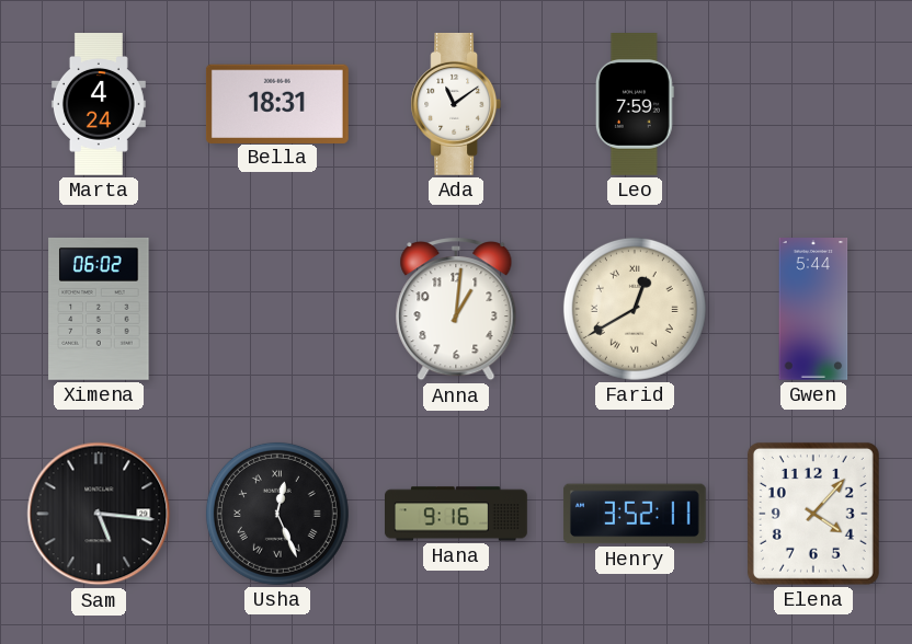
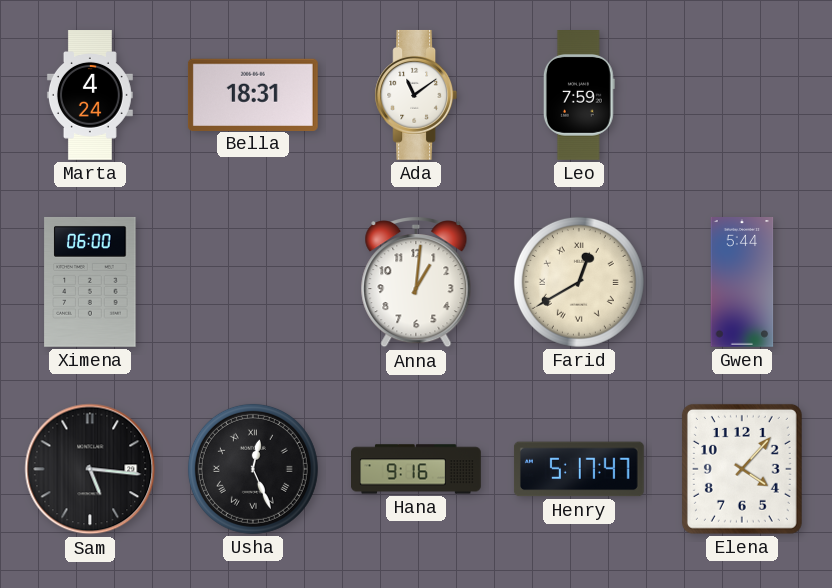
Ximena: 06:02 -> 06:00
Henry: 3:52 -> 5:17
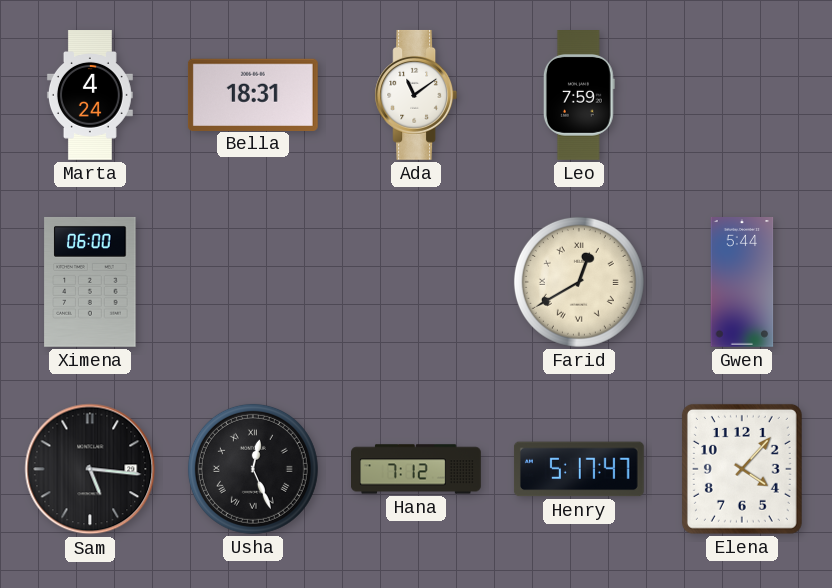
Anna: 1:01 -> none
Hana: 9:16 -> 7:12
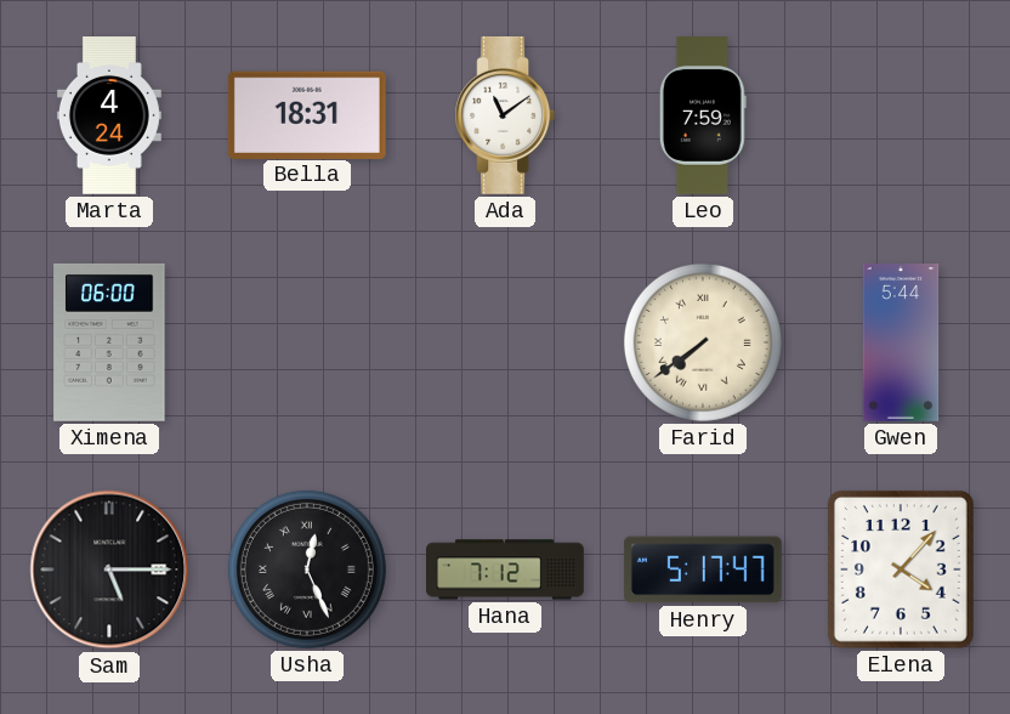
Farid: 12:40 -> 7:39
Sam: 5:16 -> 5:15
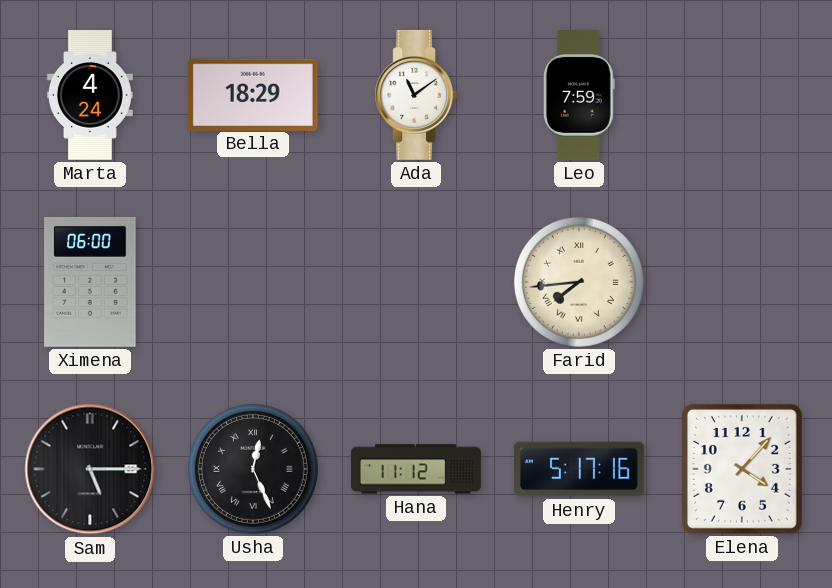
Bella: 18:31 -> 18:29
Farid: 7:39 -> 7:44
Gwen: 5:44 -> none
Hana: 7:12 -> 11:12
Henry: 5:17:47 -> 5:17:16
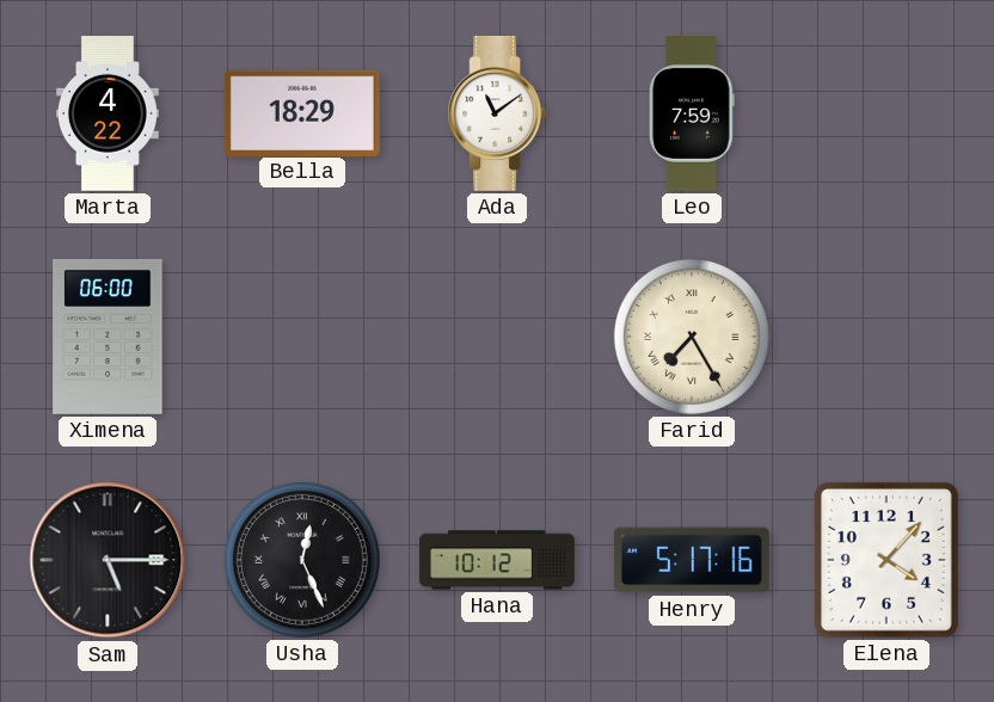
Marta: 4:24 -> 4:22
Farid: 7:44 -> 7:25
Hana: 11:12 -> 10:12
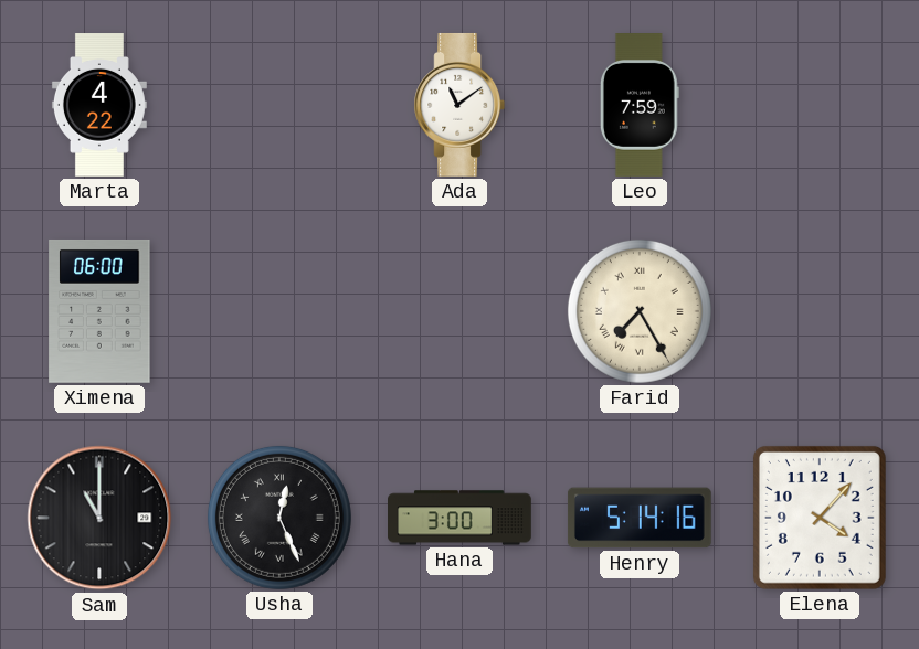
Bella: 18:29 -> none
Sam: 5:15 -> 11:00
Hana: 10:12 -> 3:00
Henry: 5:17 -> 5:14
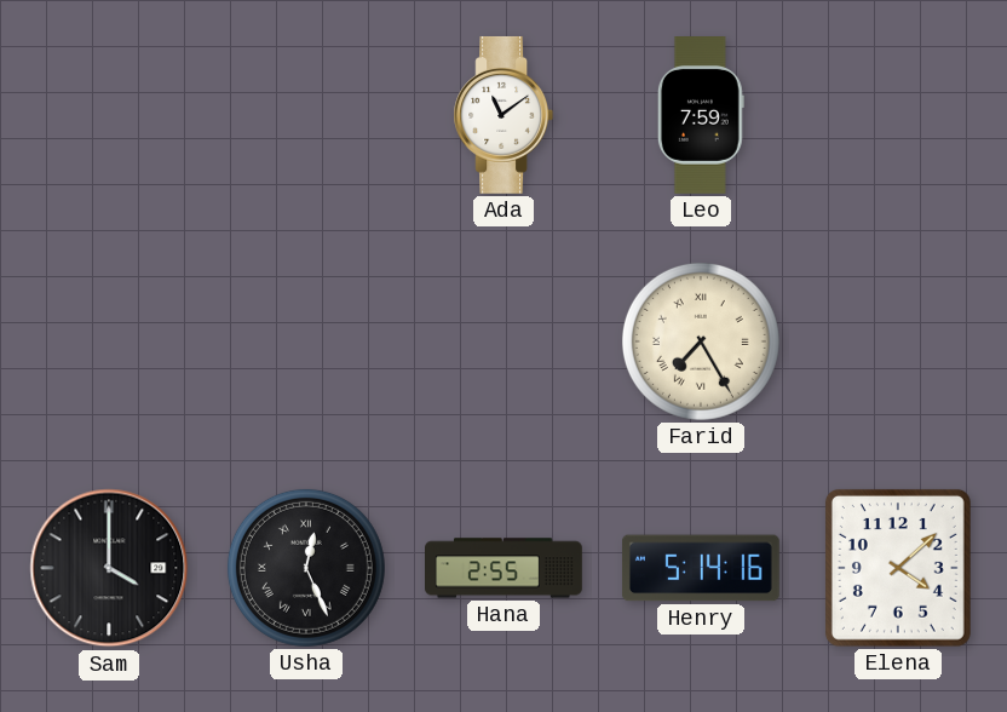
Marta: 4:22 -> none
Ximena: 06:00 -> none
Sam: 11:00 -> 4:00
Hana: 3:00 -> 2:55
Elena: 4:07 -> 4:08
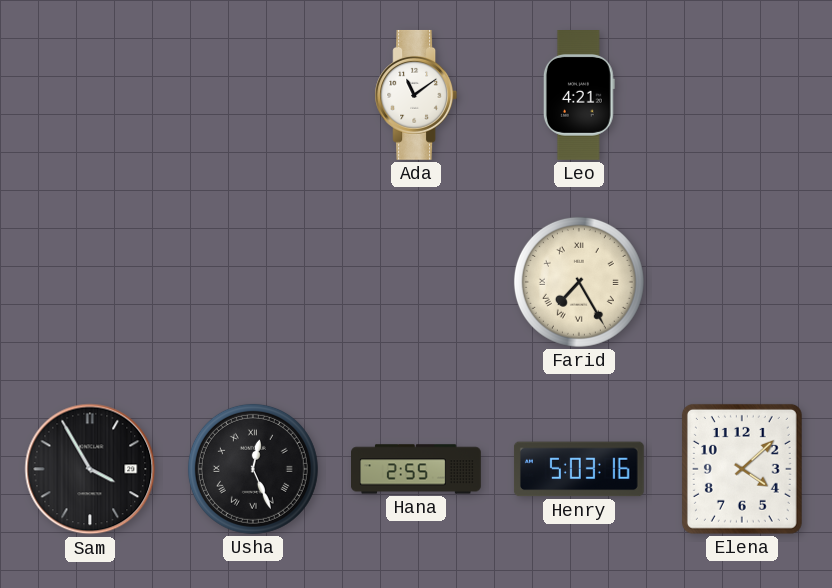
Leo: 7:59 -> 4:21
Sam: 4:00 -> 3:55
Henry: 5:14 -> 5:03
